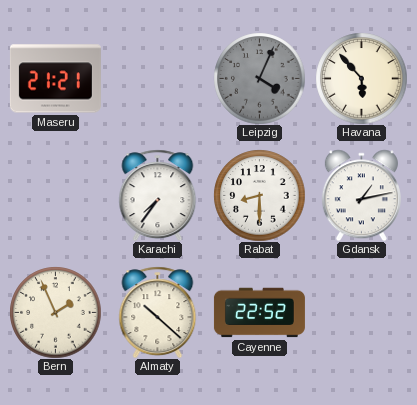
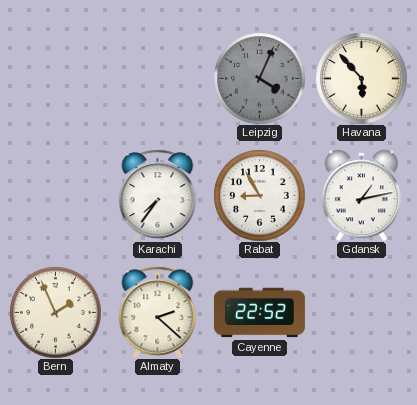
Maseru: 21:21 -> none
Rabat: 8:30 -> 8:55
Almaty: 10:22 -> 2:22
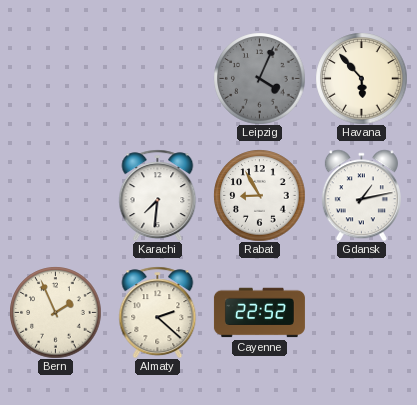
Karachi: 7:36 -> 7:31
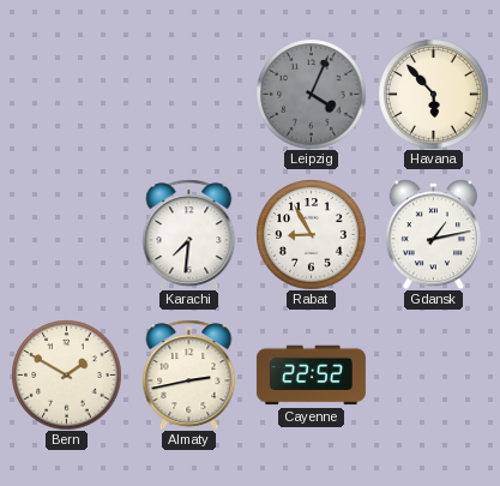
Bern: 1:56 -> 1:50
Almaty: 2:22 -> 2:43
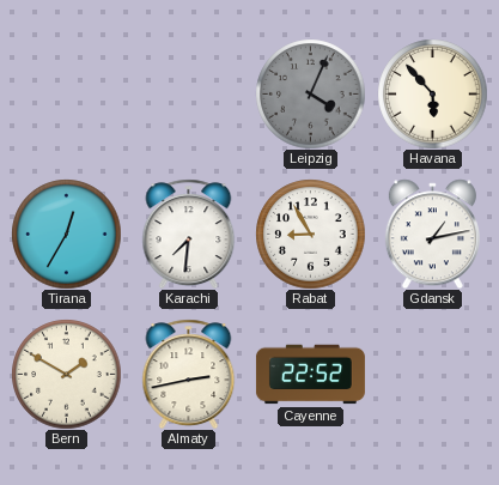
Tirana: none -> 12:35
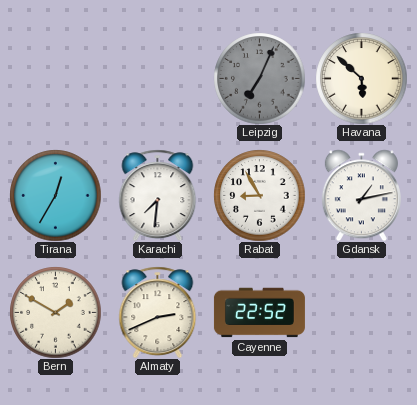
Leipzig: 4:04 -> 7:04
Havana: 5:53 -> 5:52
Almaty: 2:43 -> 2:41
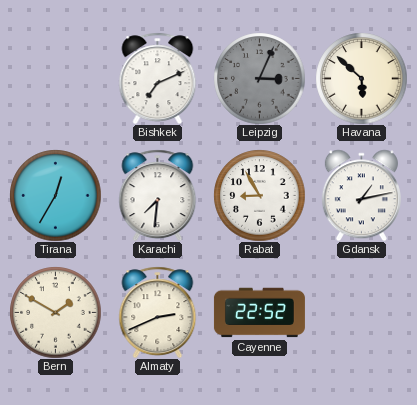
Bishkek: none -> 7:11
Leipzig: 7:04 -> 3:04
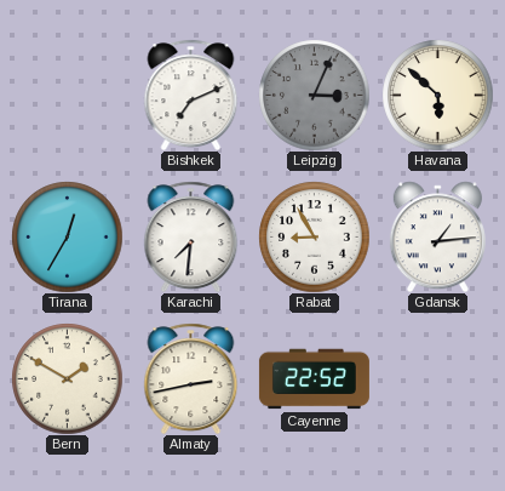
Gdansk: 1:13 -> 1:14
Almaty: 2:41 -> 2:43
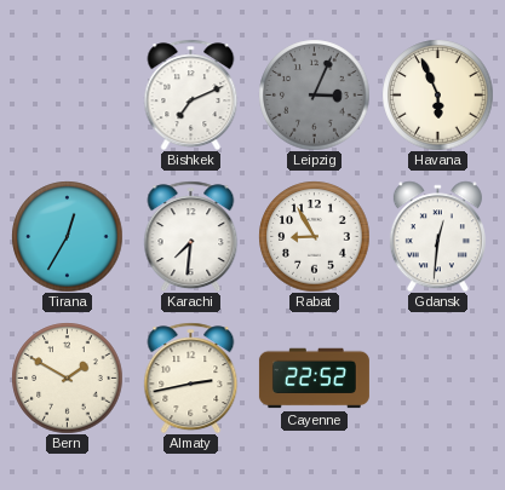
Havana: 5:52 -> 5:56
Gdansk: 1:14 -> 12:31
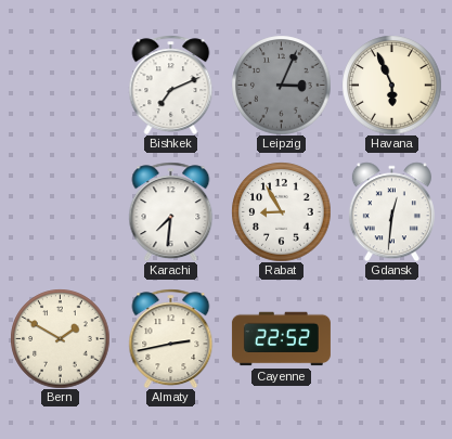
Tirana: 12:35 -> none
